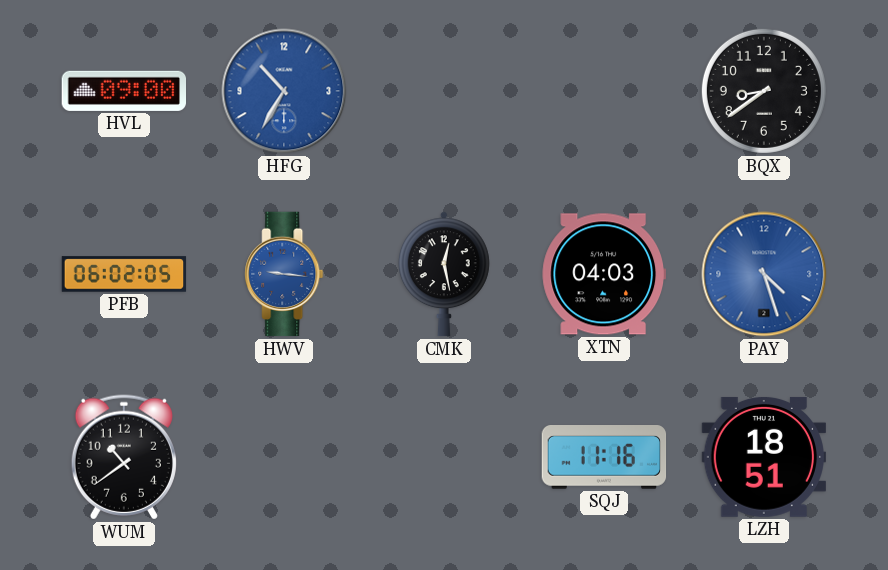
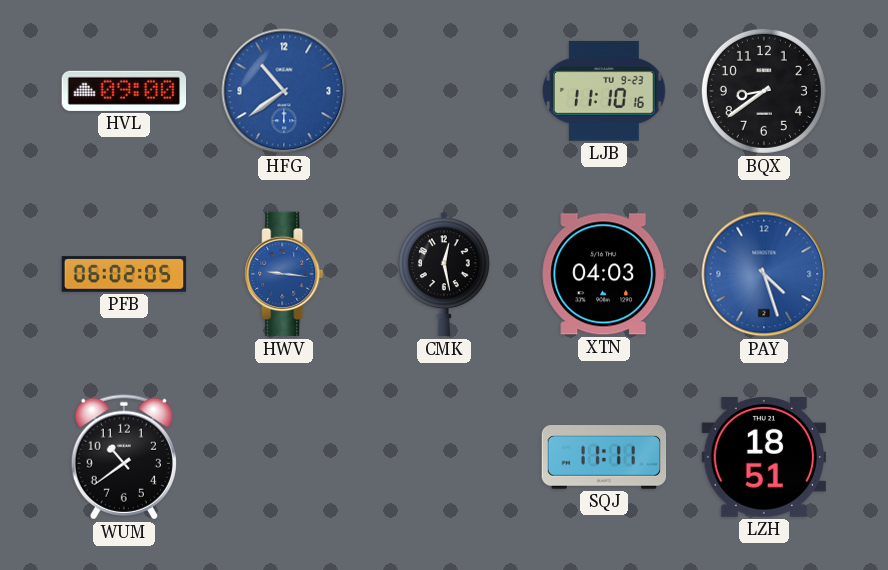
HFG: 10:35 -> 10:39
LJB: none -> 11:10
SQJ: 11:16 -> 11:11
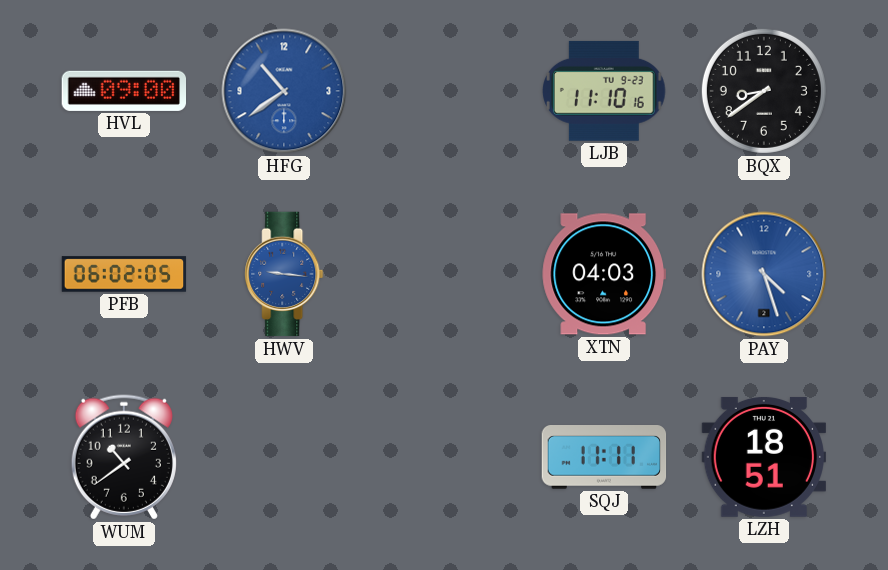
CMK: 12:28 -> none
